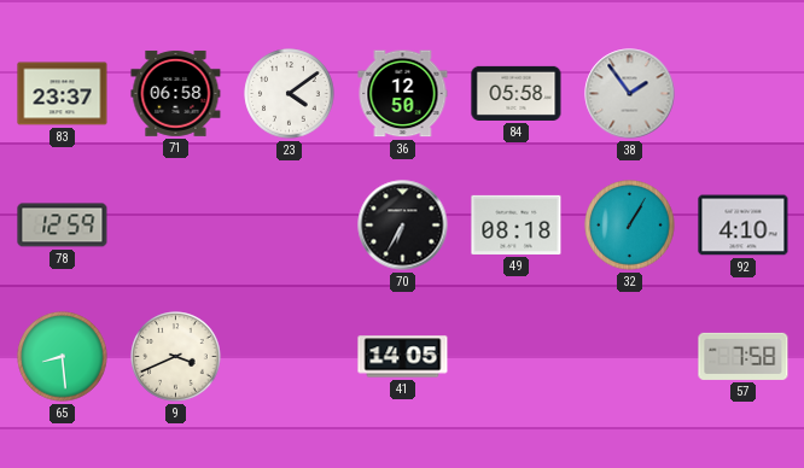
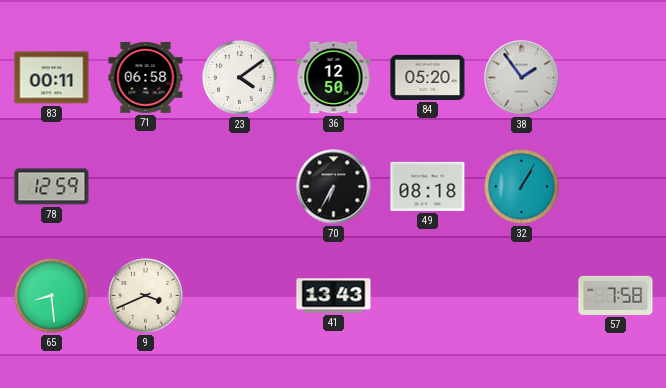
83: 23:37 -> 00:11
84: 05:58 -> 05:20
92: 4:10 -> none
41: 14:05 -> 13:43
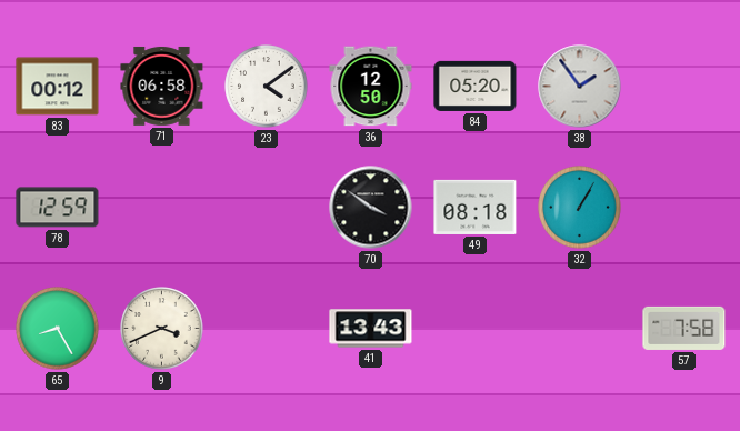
83: 00:11 -> 00:12
70: 6:35 -> 3:51
65: 8:29 -> 8:25
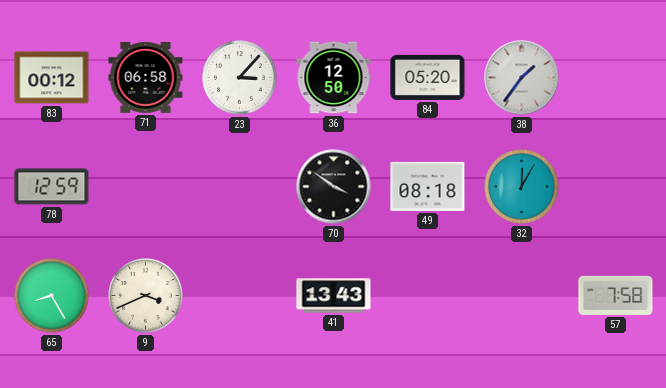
23: 4:09 -> 3:07
38: 1:54 -> 1:36
32: 1:05 -> 12:05
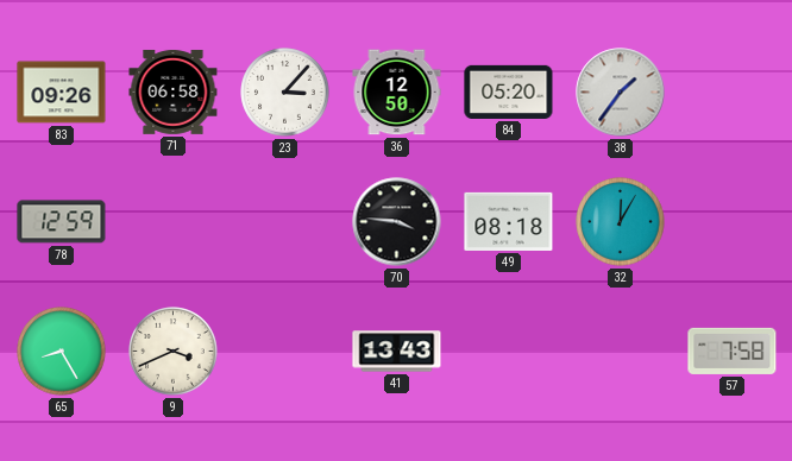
83: 00:12 -> 09:26
70: 3:51 -> 3:46
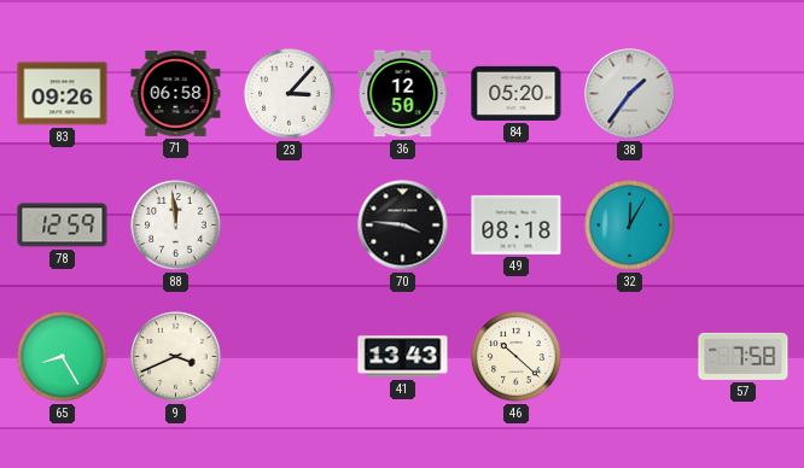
88: none -> 11:59
46: none -> 10:22
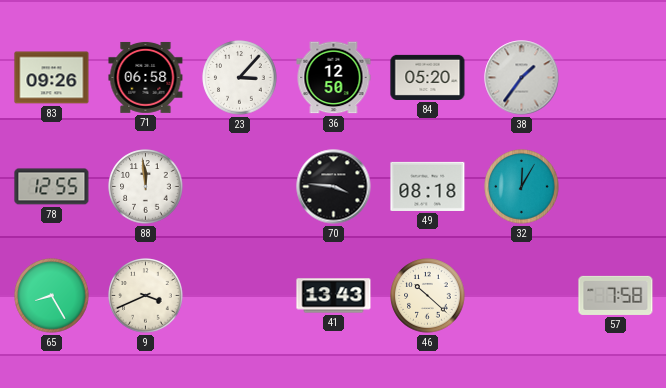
78: 12:59 -> 12:55
